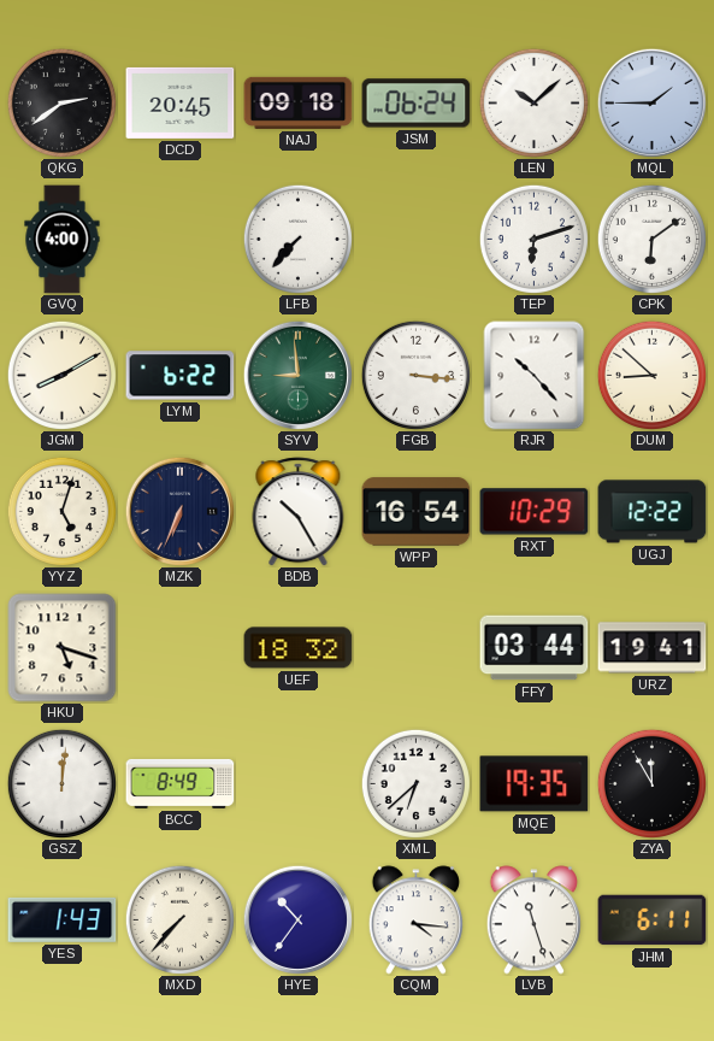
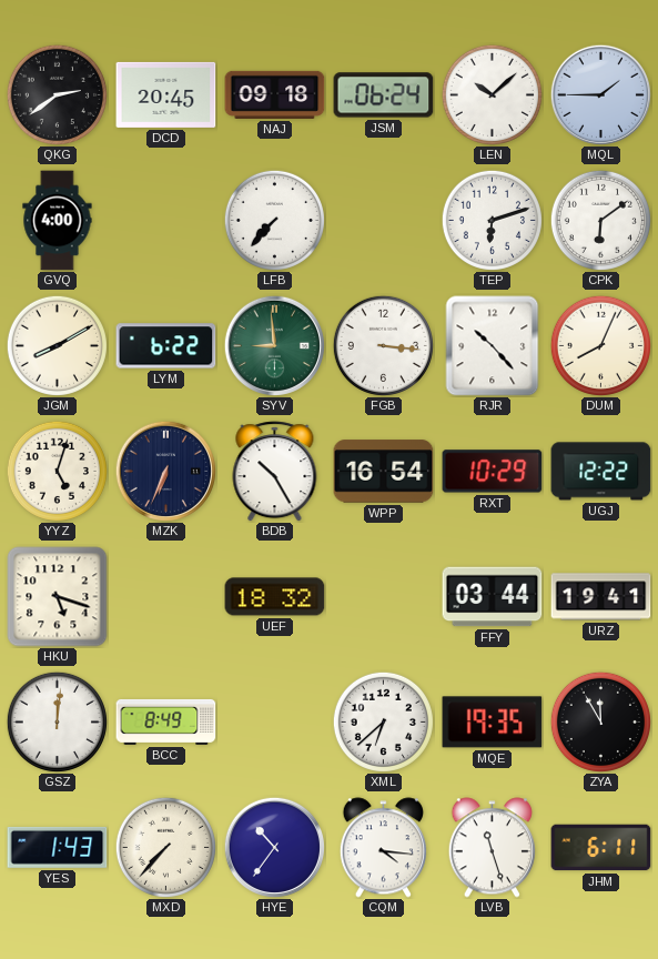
DUM: 8:52 -> 8:04
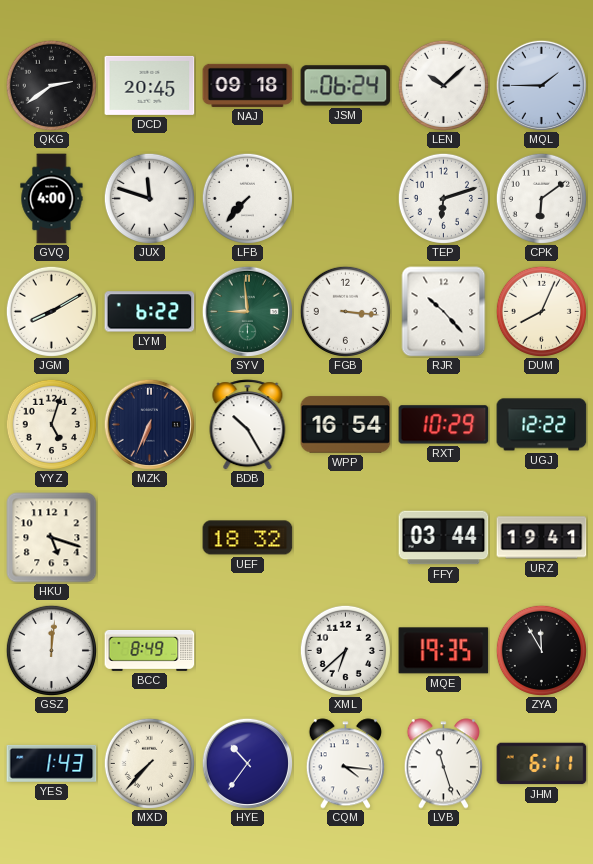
JUX: none -> 11:48
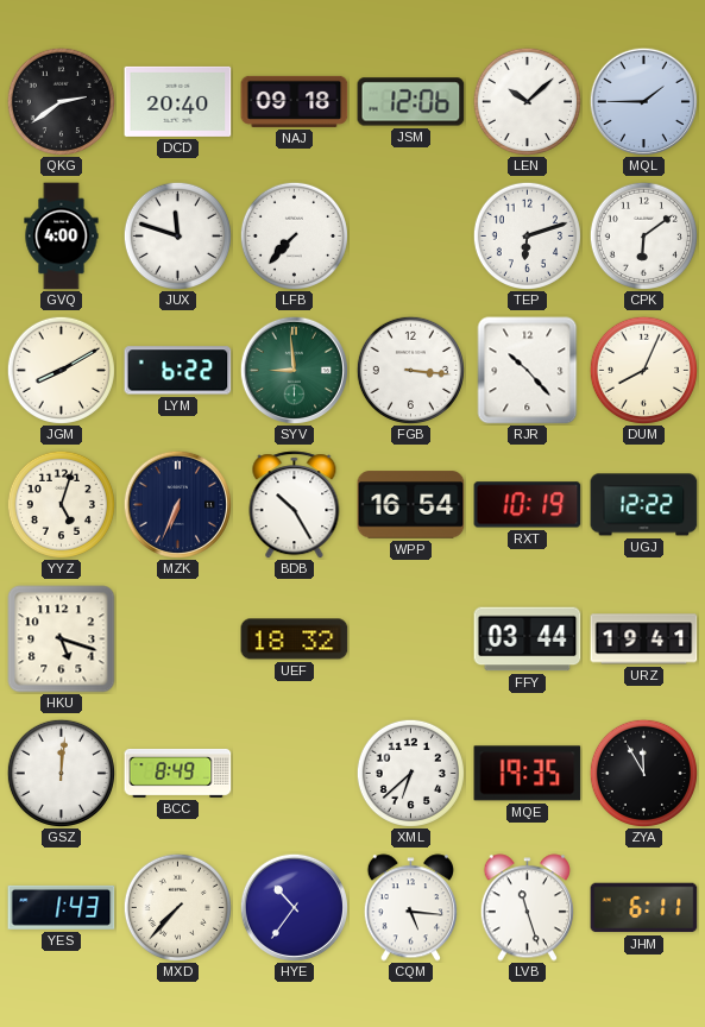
DCD: 20:45 -> 20:40
JSM: 06:24 -> 12:06
RXT: 10:29 -> 10:19
CQM: 4:16 -> 5:16
